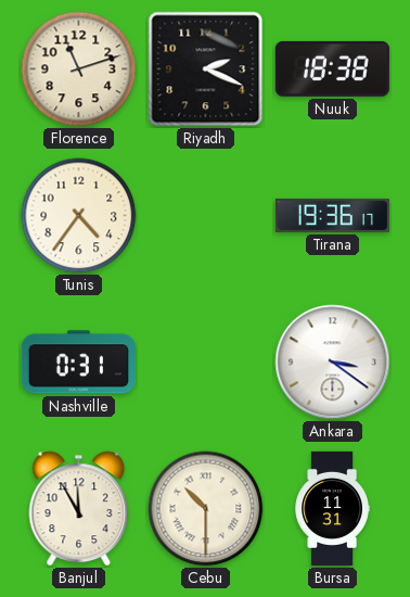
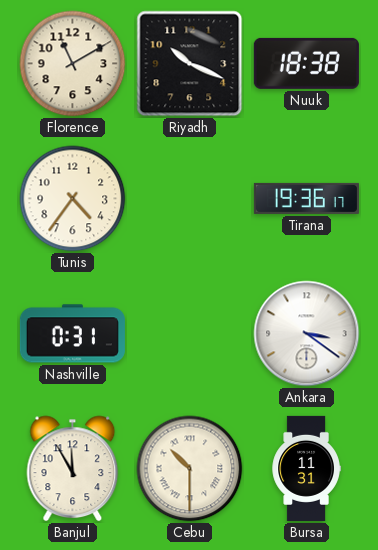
Florence: 11:12 -> 11:10
Riyadh: 2:19 -> 10:19
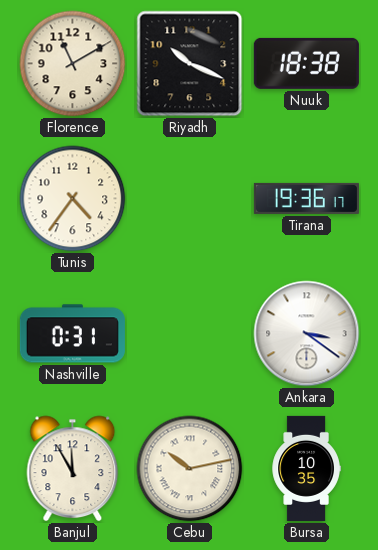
Cebu: 10:30 -> 10:13
Bursa: 11:31 -> 10:35
